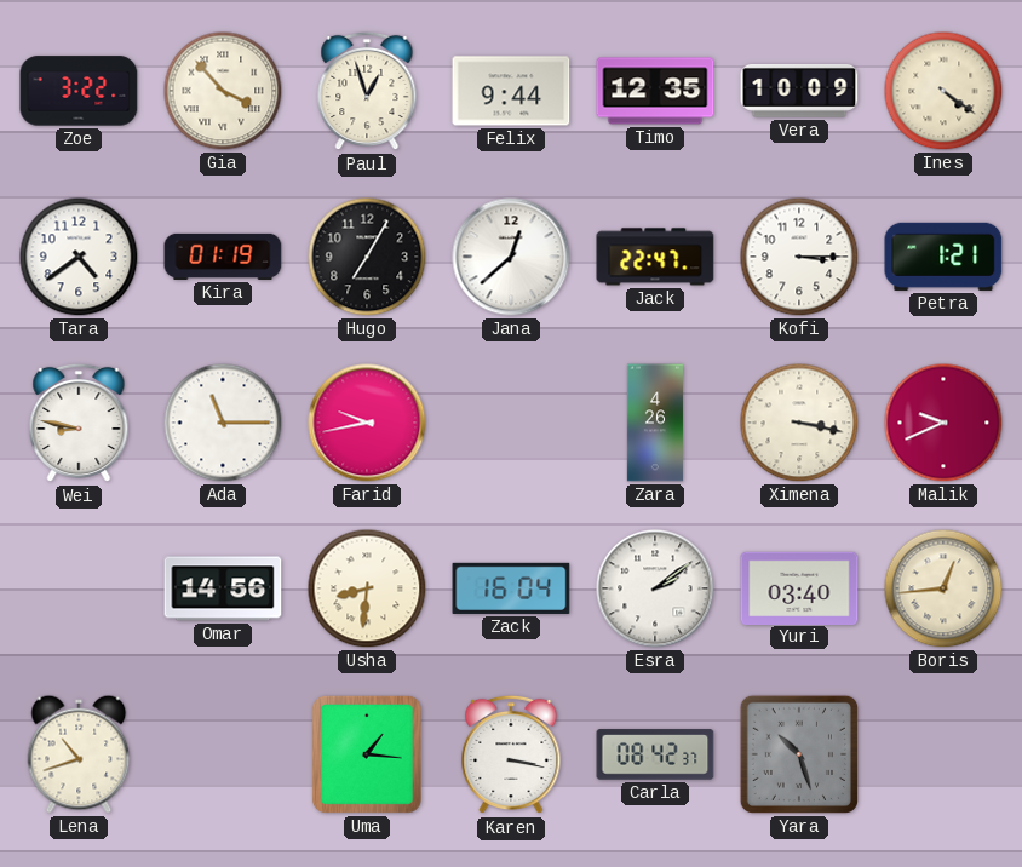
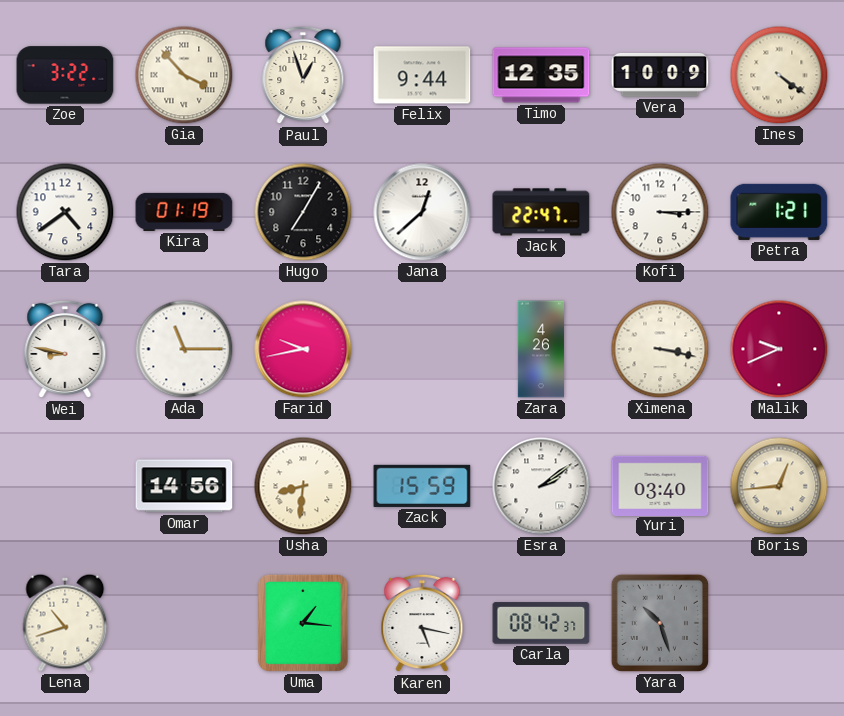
Zack: 16:04 -> 15:59
Karen: 3:17 -> 5:17
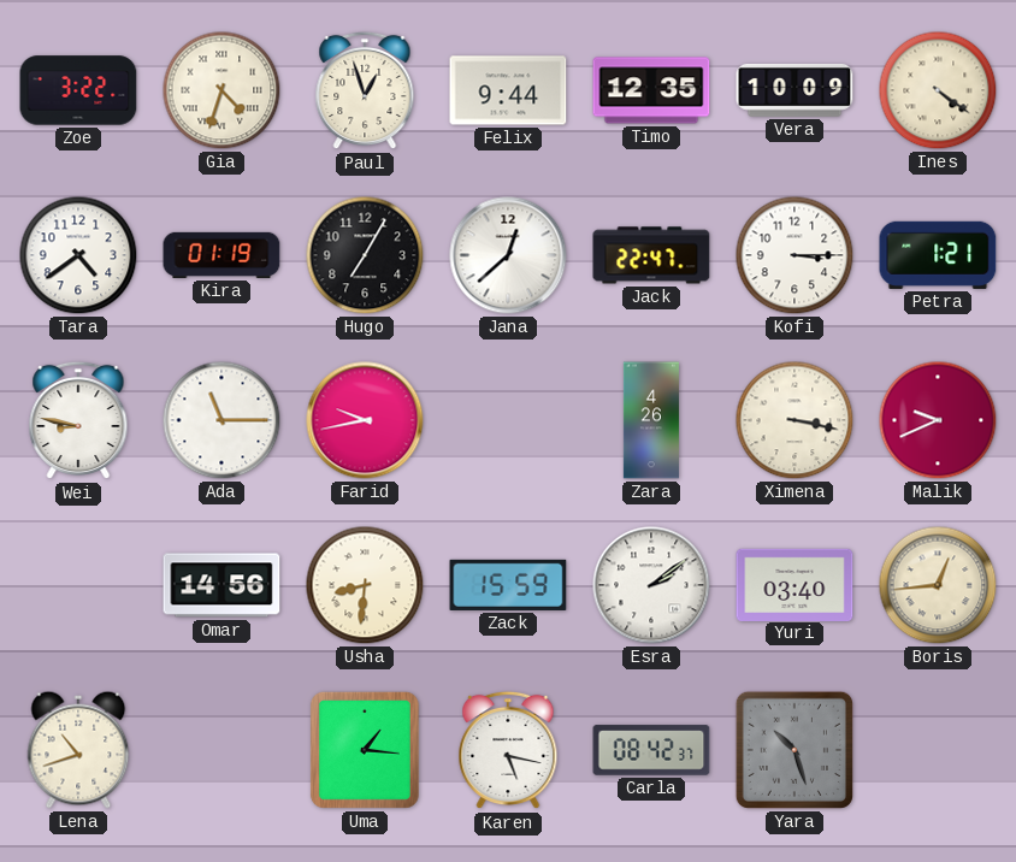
Gia: 3:53 -> 4:33
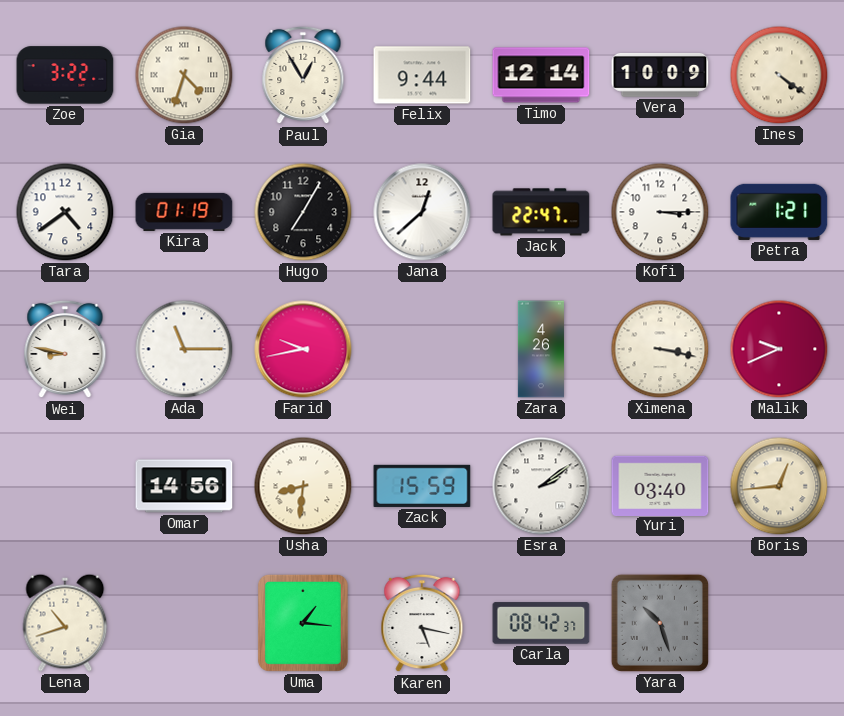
Paul: 12:57 -> 12:55
Timo: 12:35 -> 12:14
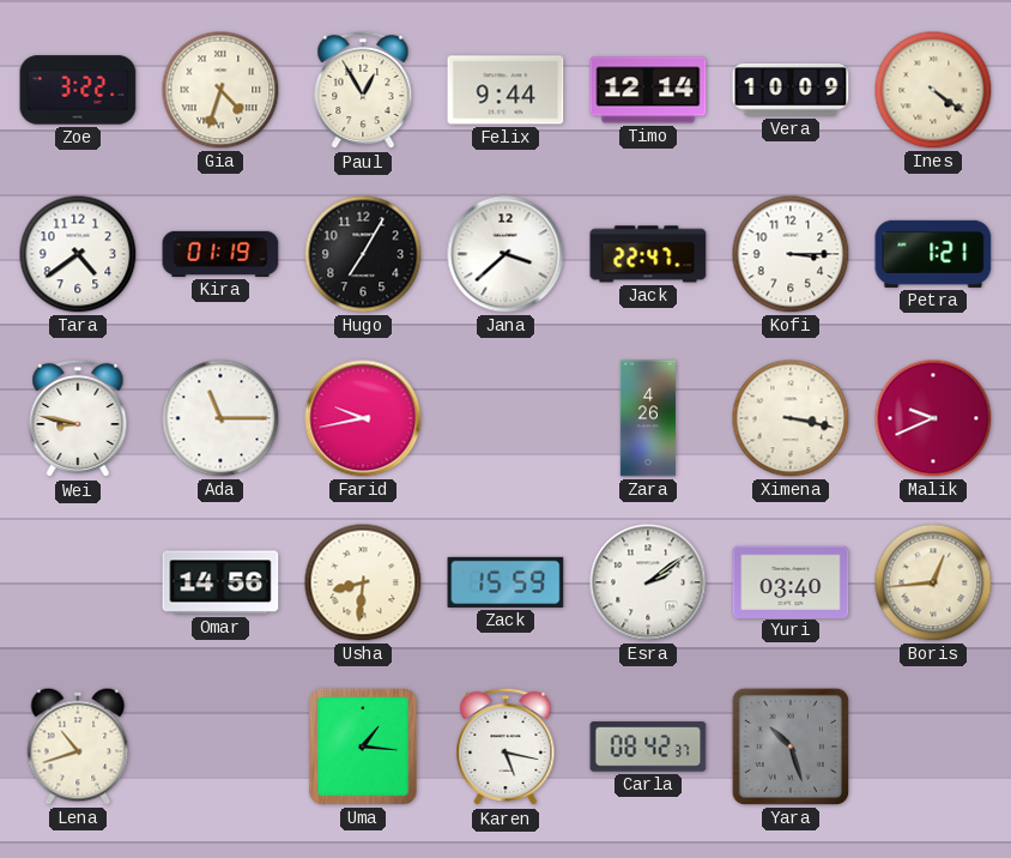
Jana: 12:38 -> 3:38
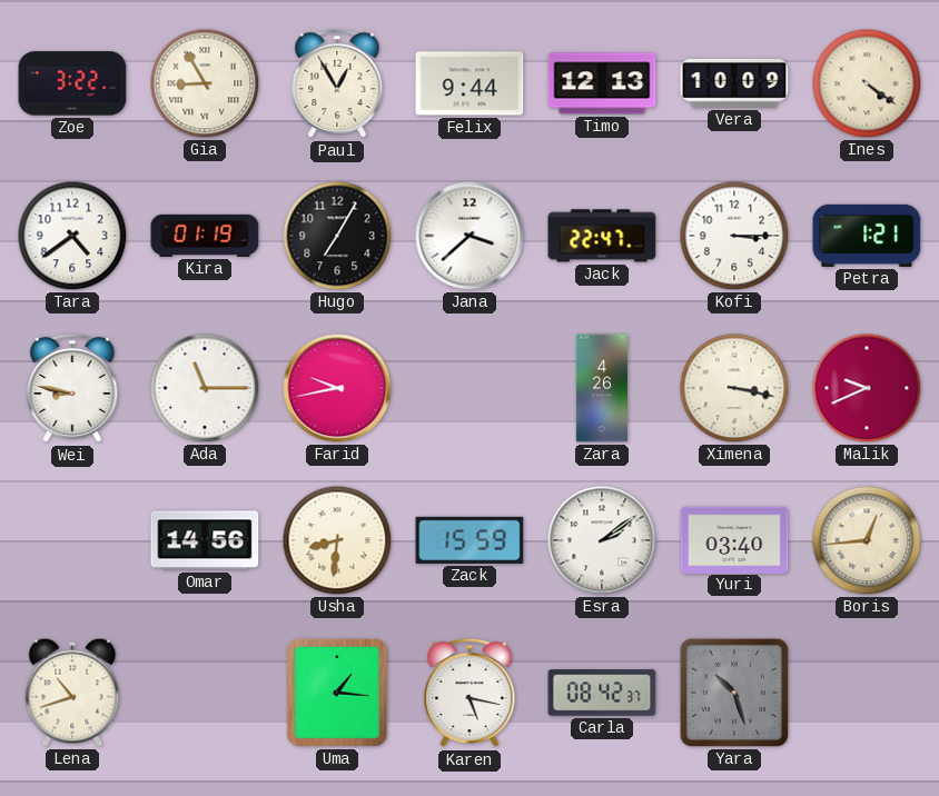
Gia: 4:33 -> 8:55
Timo: 12:14 -> 12:13
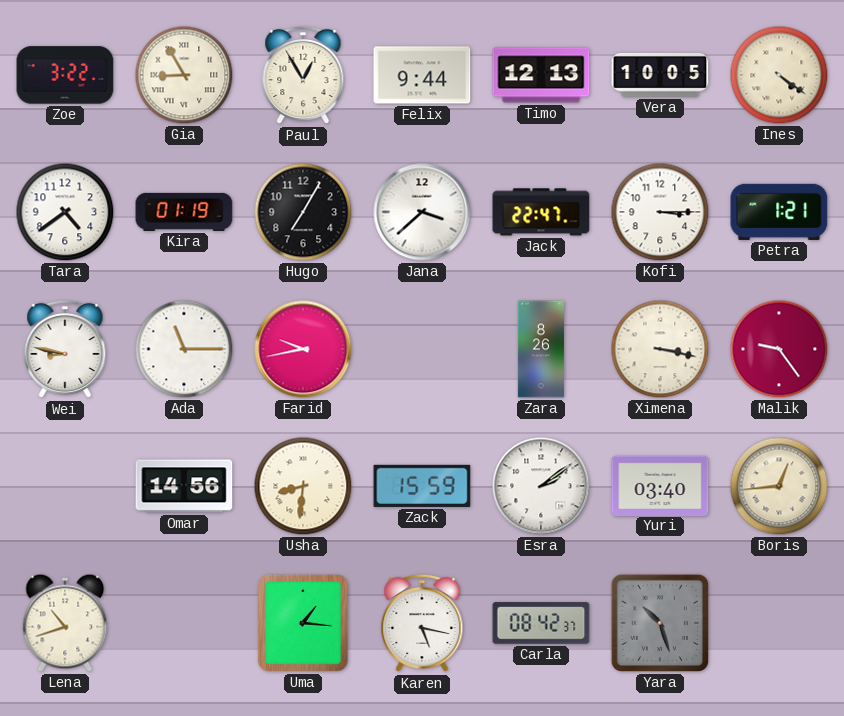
Vera: 10:09 -> 10:05
Zara: 4:26 -> 8:26
Malik: 9:41 -> 9:24
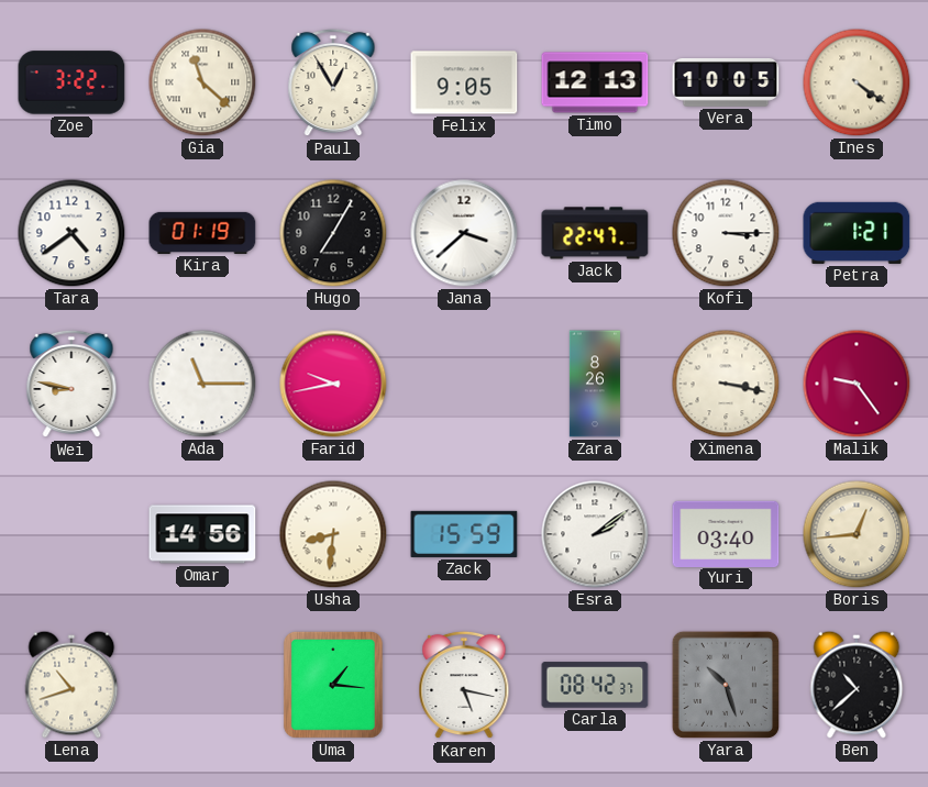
Gia: 8:55 -> 11:22
Felix: 9:44 -> 9:05
Ben: none -> 10:38
